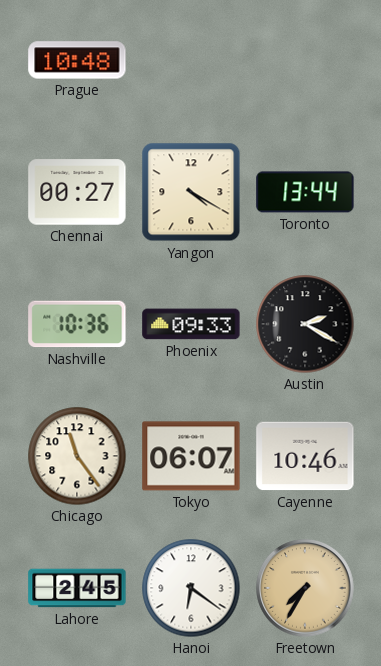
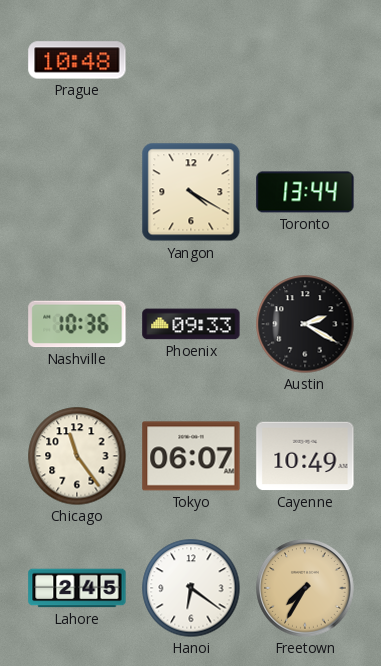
Chennai: 00:27 -> none
Cayenne: 10:46 -> 10:49
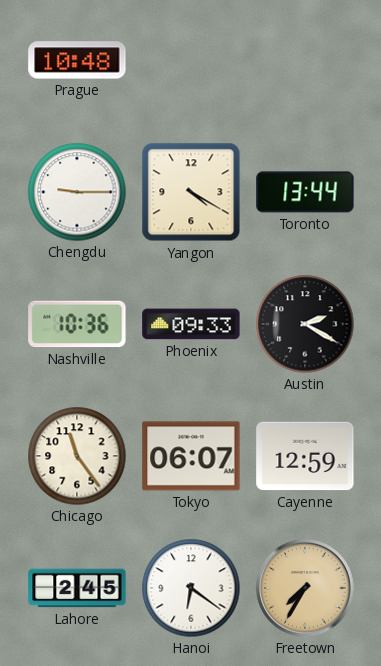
Chengdu: none -> 9:15
Cayenne: 10:49 -> 12:59
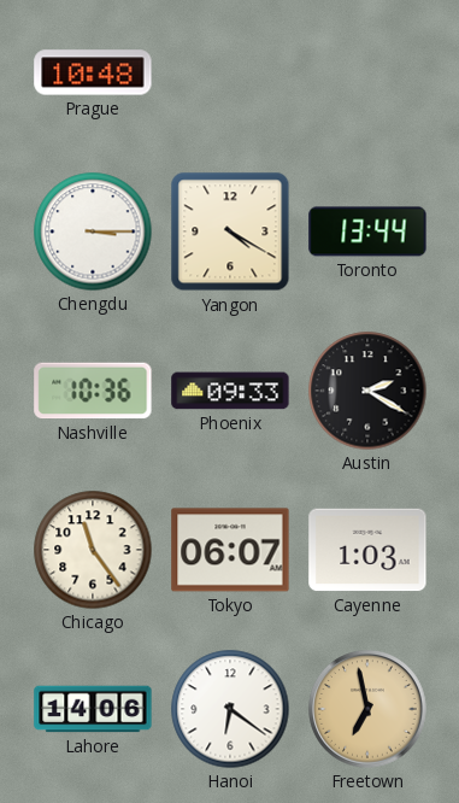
Chengdu: 9:15 -> 3:15
Cayenne: 12:59 -> 1:03
Lahore: 2:45 -> 14:06
Freetown: 7:35 -> 6:58
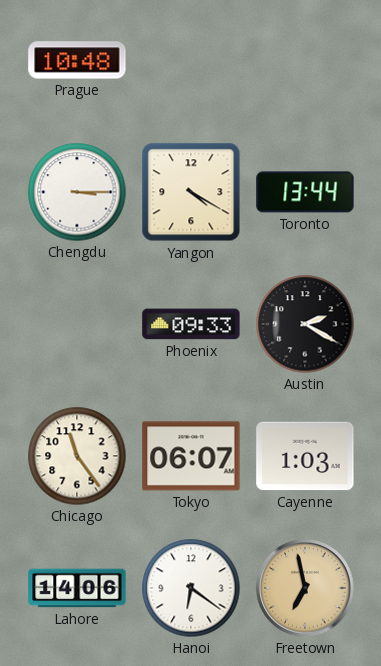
Nashville: 10:36 -> none
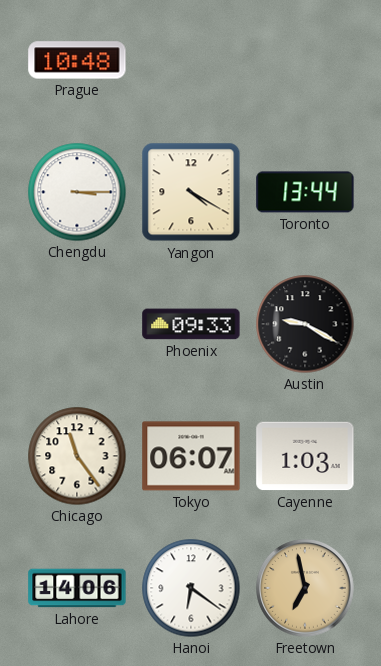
Austin: 2:20 -> 9:20
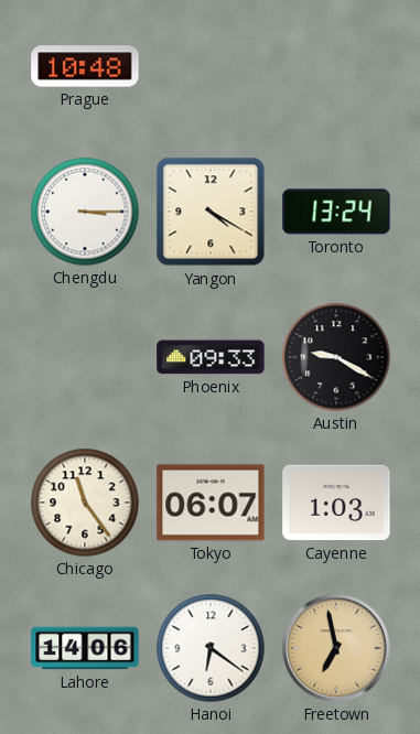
Toronto: 13:44 -> 13:24
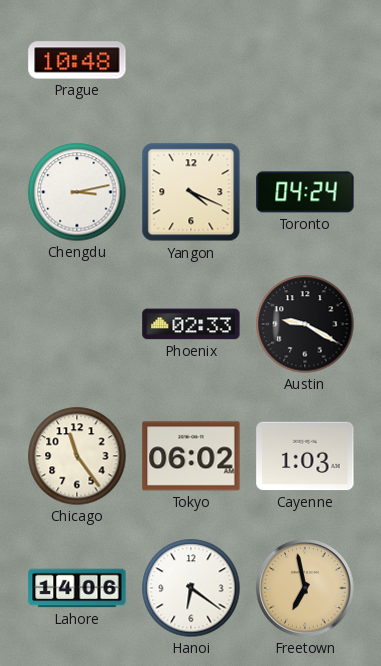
Chengdu: 3:15 -> 3:13
Yangon: 4:20 -> 4:19
Toronto: 13:24 -> 04:24
Phoenix: 09:33 -> 02:33
Tokyo: 06:07 -> 06:02
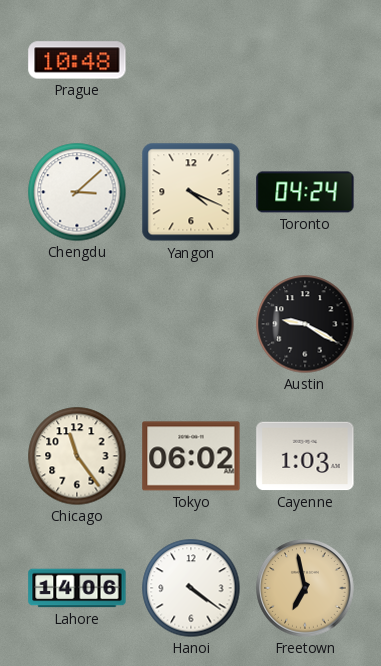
Chengdu: 3:13 -> 3:08
Phoenix: 02:33 -> none
Hanoi: 6:21 -> 4:21
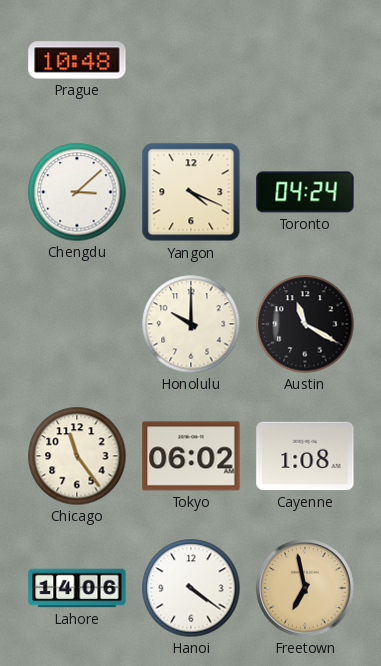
Honolulu: none -> 10:00
Austin: 9:20 -> 11:20
Cayenne: 1:03 -> 1:08
